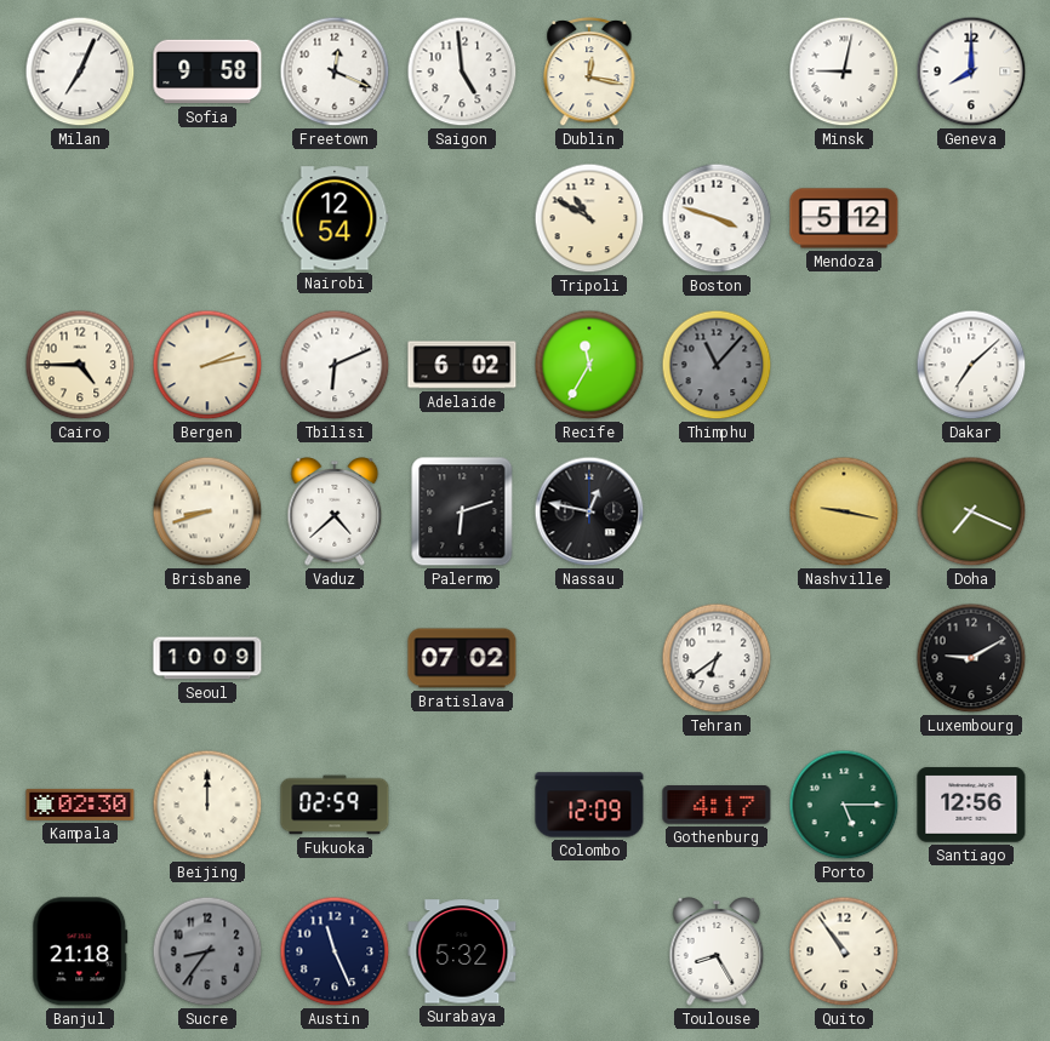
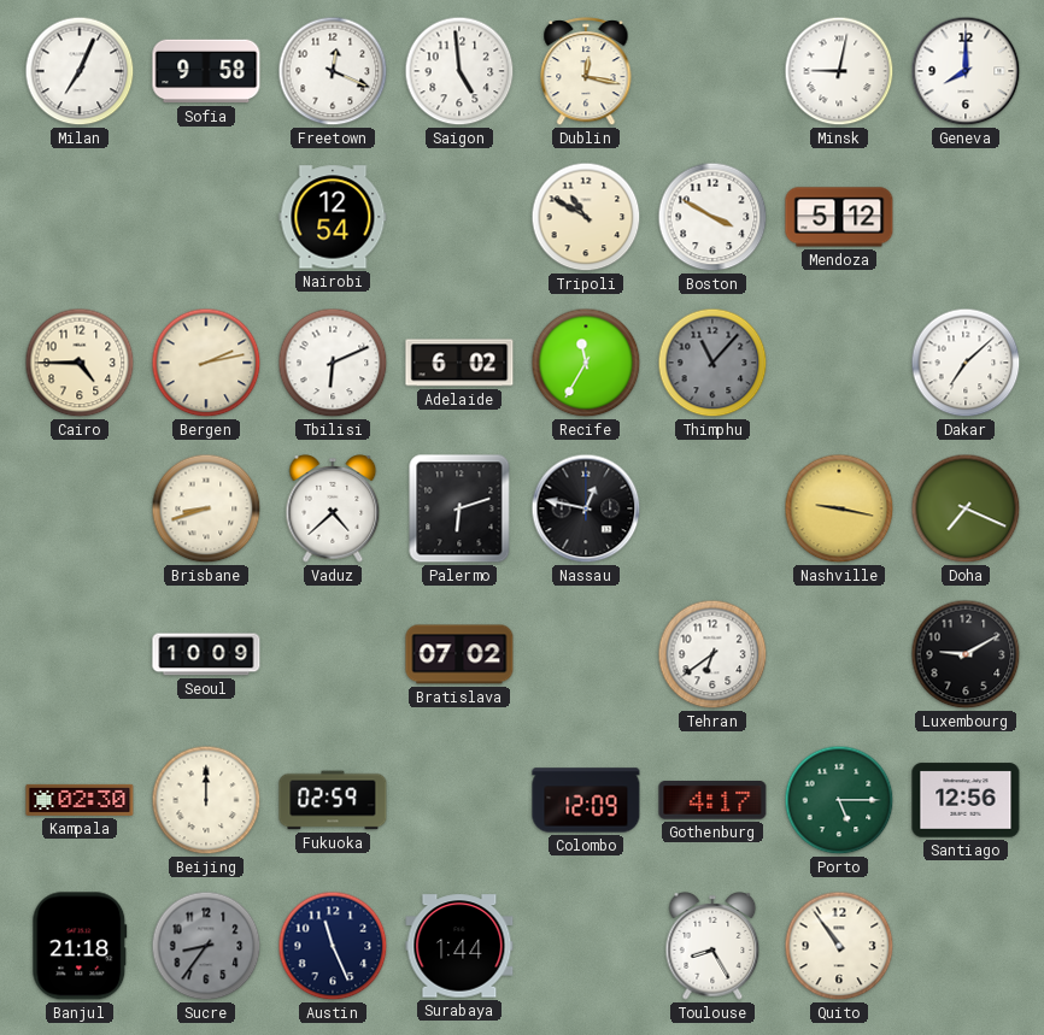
Boston: 3:48 -> 3:50
Surabaya: 5:32 -> 1:44
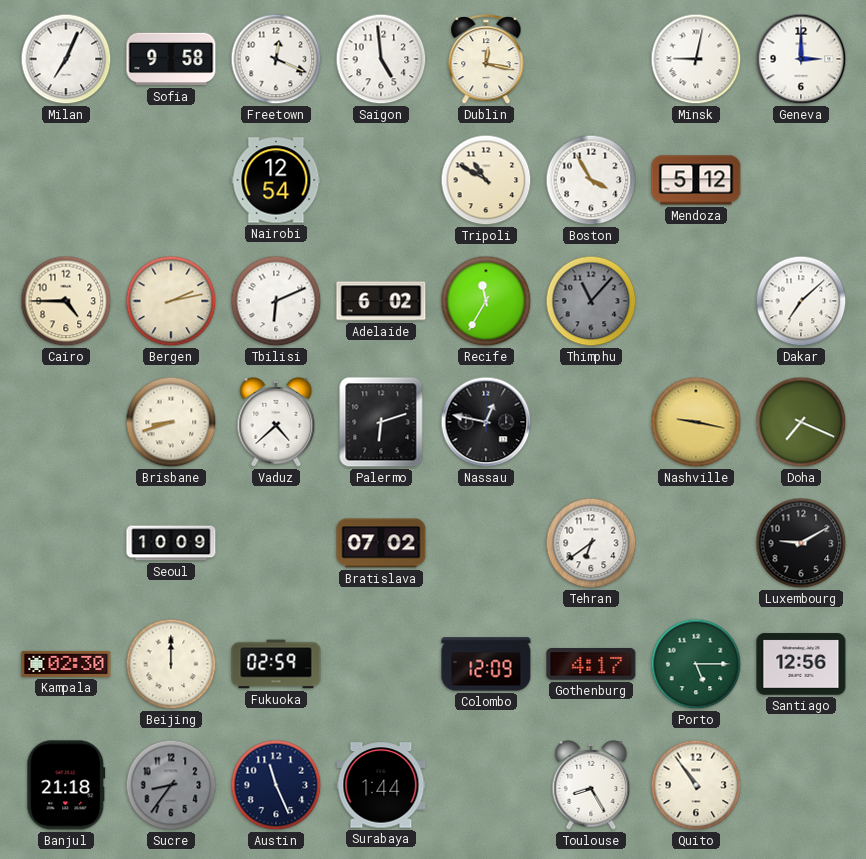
Geneva: 8:00 -> 3:00
Boston: 3:50 -> 3:55
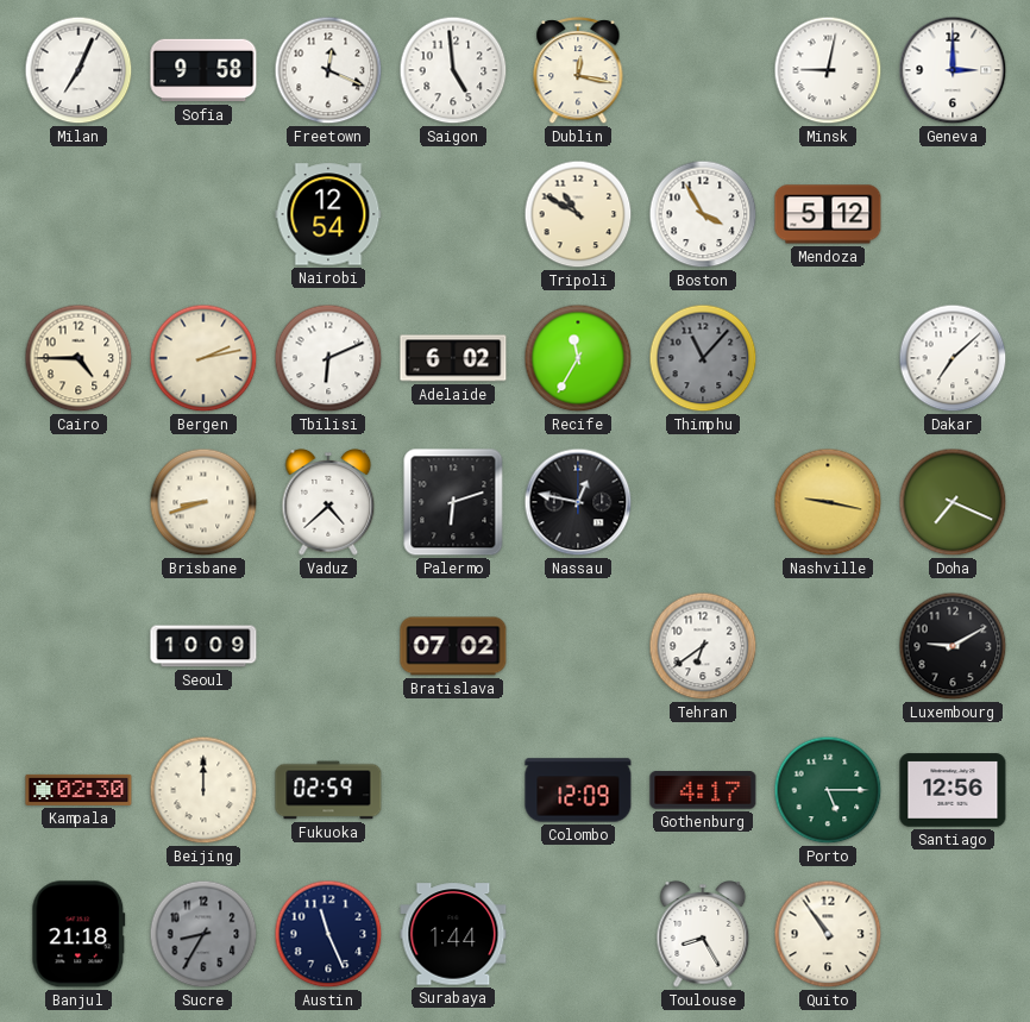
Sucre: 8:36 -> 8:35
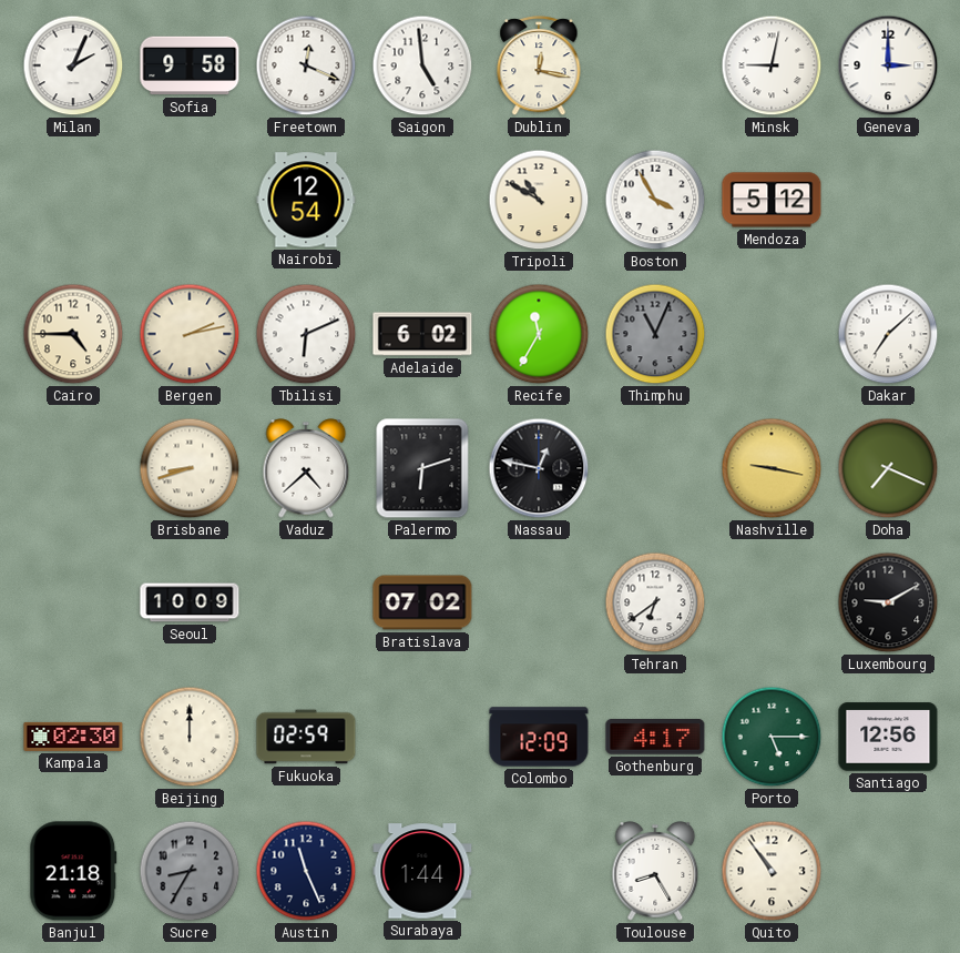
Milan: 7:04 -> 2:04
Thimphu: 11:07 -> 11:04
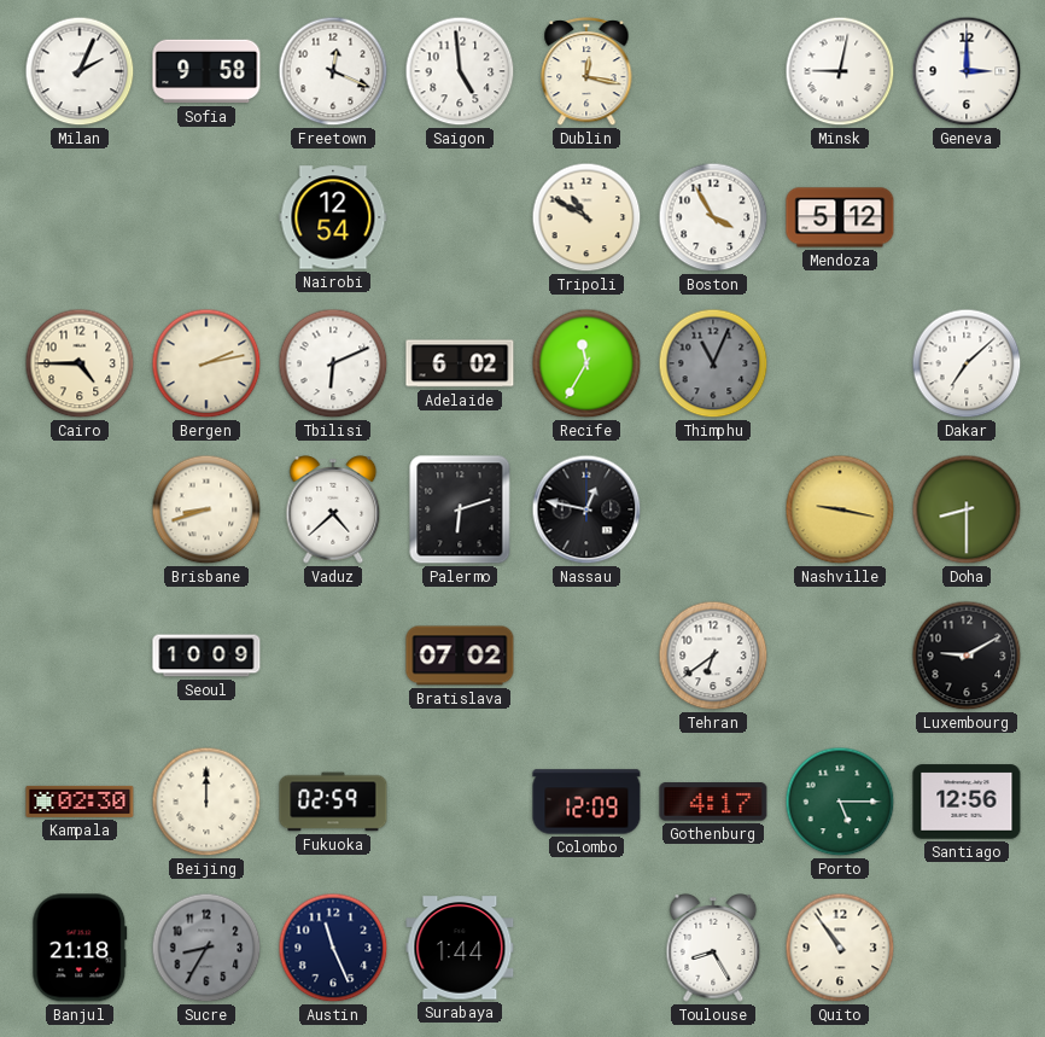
Doha: 7:19 -> 8:30
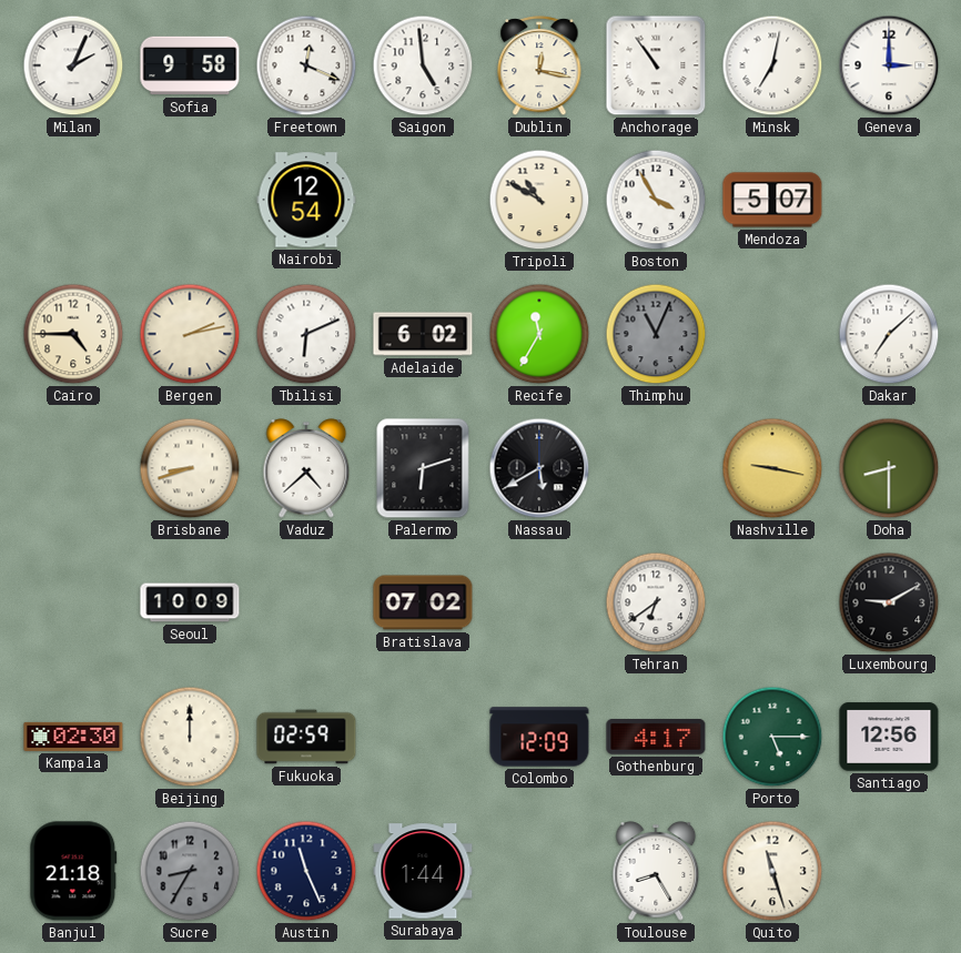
Anchorage: none -> 10:54
Minsk: 9:02 -> 7:02
Mendoza: 5:12 -> 5:07
Nassau: 12:47 -> 5:40
Quito: 10:54 -> 11:27
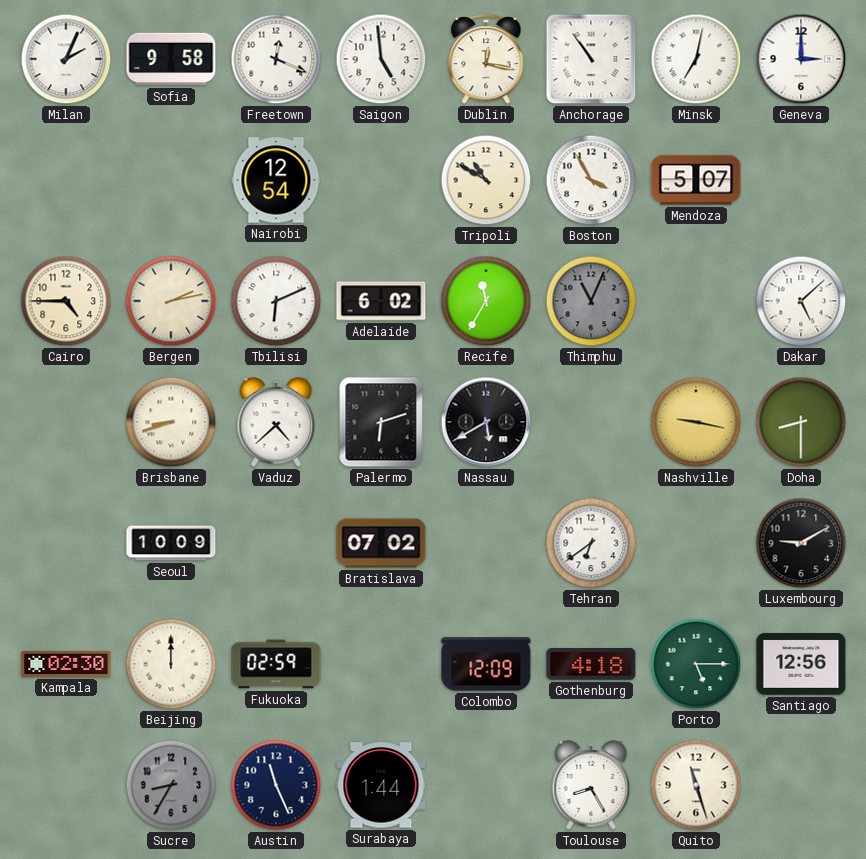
Dakar: 7:08 -> 5:08
Gothenburg: 4:17 -> 4:18
Banjul: 21:18 -> none
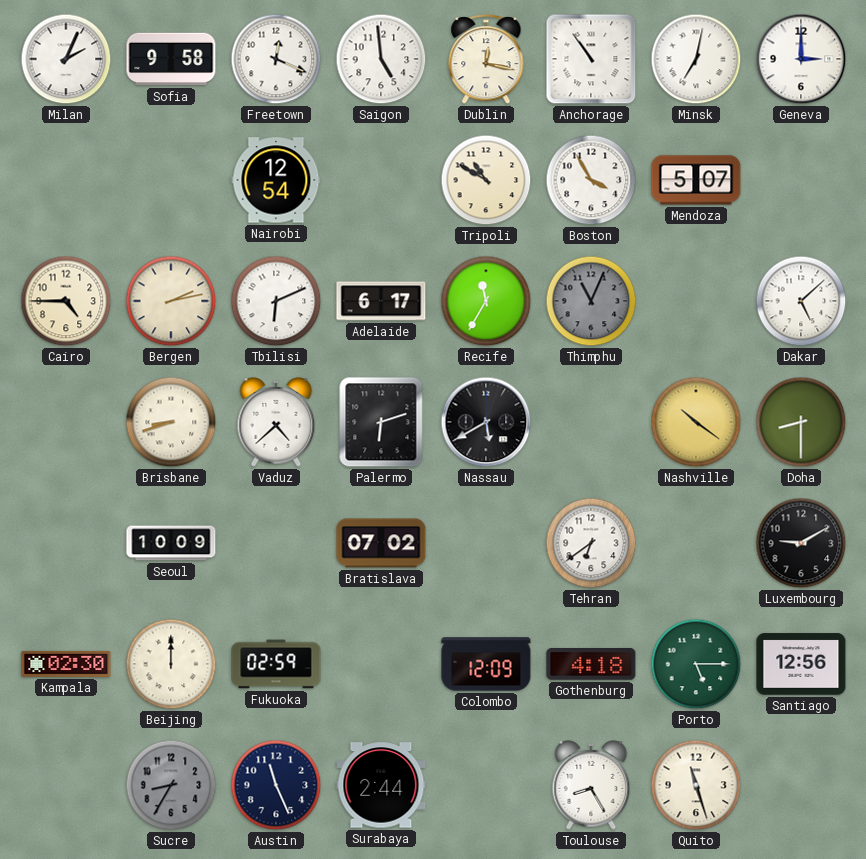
Adelaide: 6:02 -> 6:17
Nashville: 9:17 -> 10:21
Surabaya: 1:44 -> 2:44
